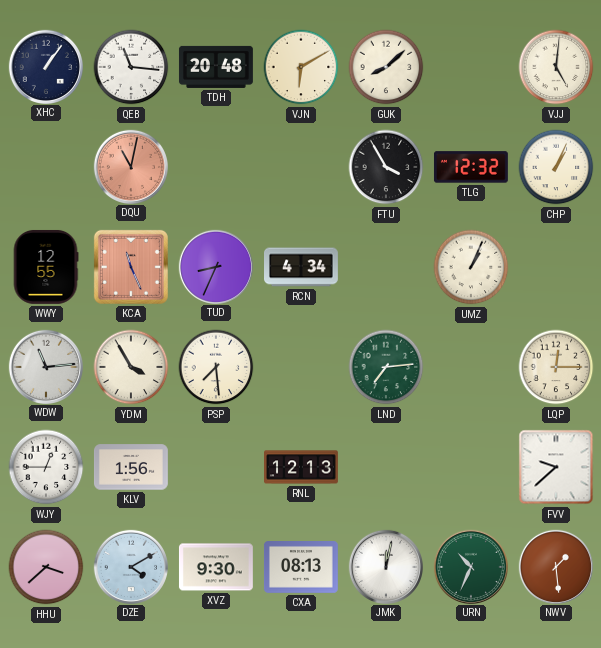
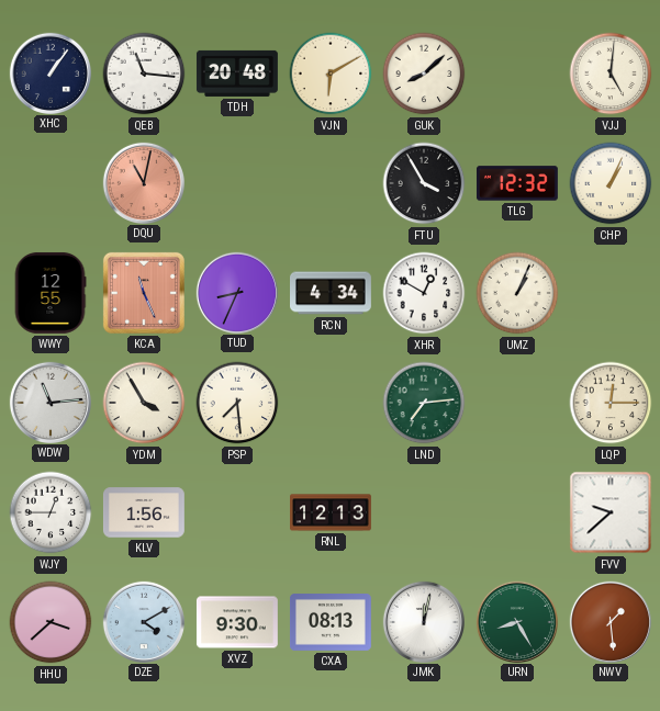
XHR: none -> 12:50
URN: 10:34 -> 8:25
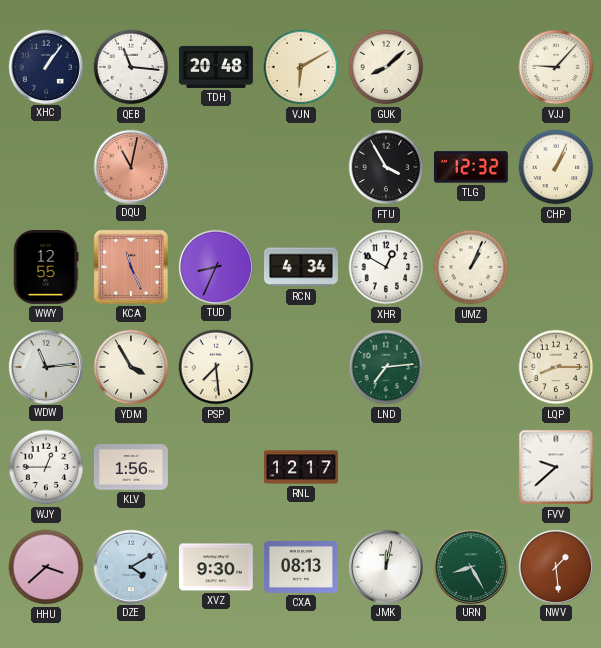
VJJ: 5:01 -> 9:07
LQP: 12:15 -> 8:15
RNL: 12:13 -> 12:17
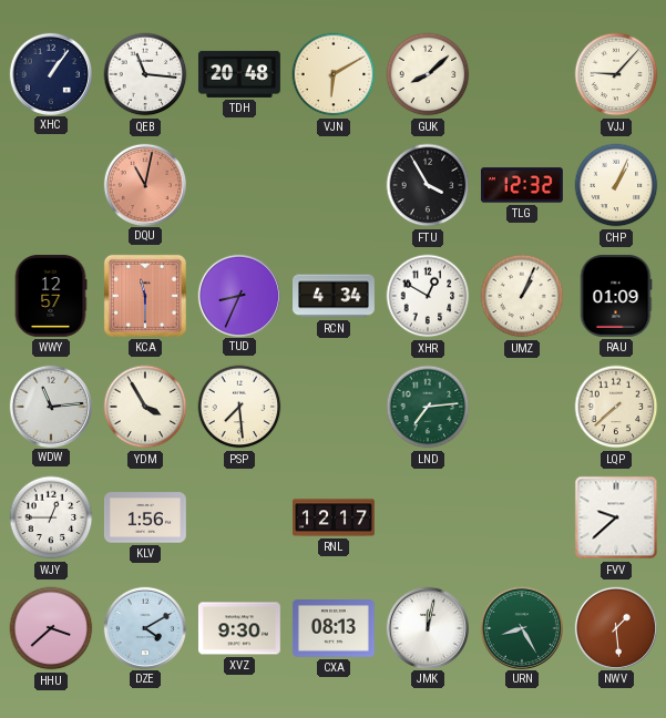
WWY: 12:55 -> 12:57
KCA: 11:26 -> 11:30
RAU: none -> 01:09
LQP: 8:15 -> 7:38
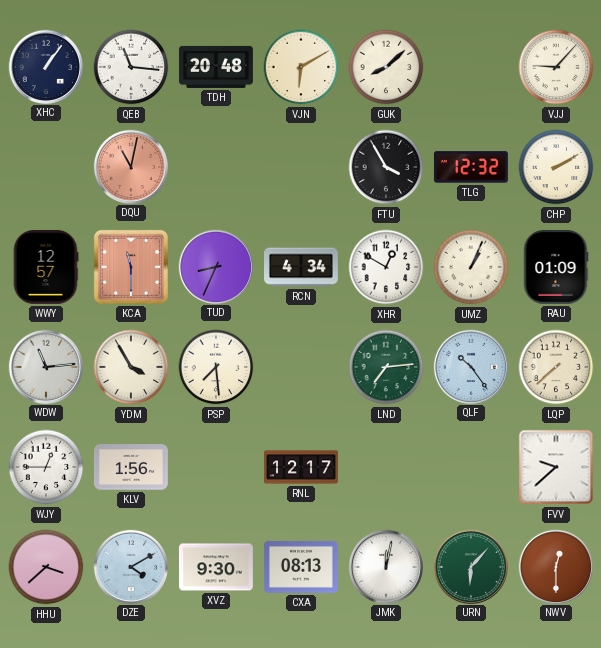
CHP: 1:04 -> 2:10
QLF: none -> 10:24
URN: 8:25 -> 6:07
NWV: 1:29 -> 12:30
